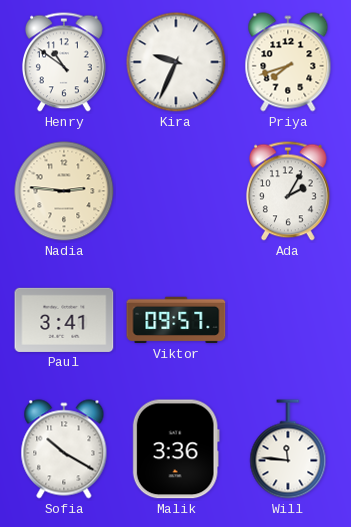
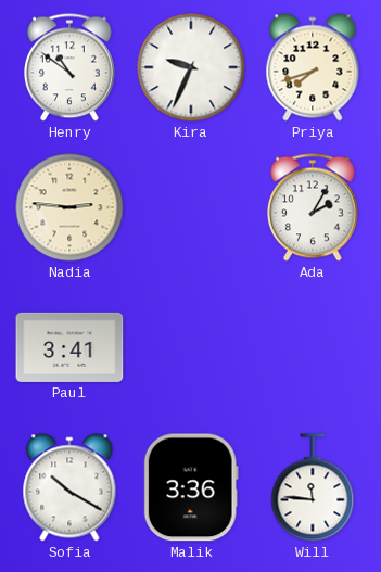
Viktor: 09:57 -> none
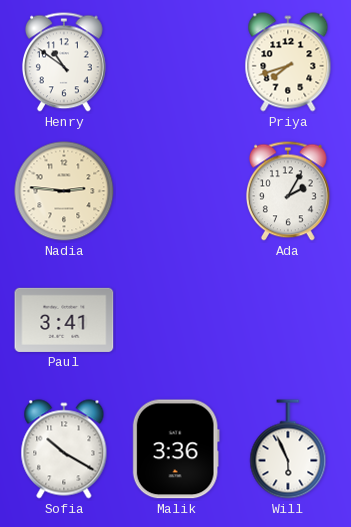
Kira: 9:34 -> none
Will: 11:46 -> 5:56
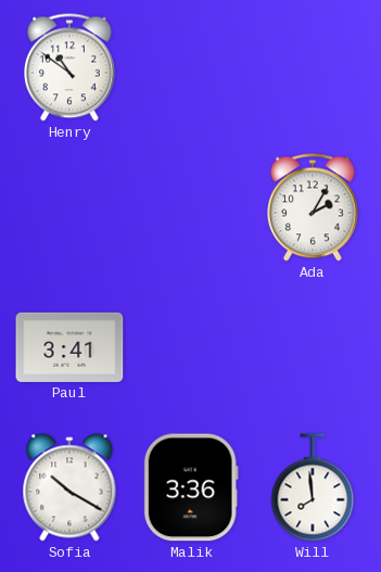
Priya: 7:42 -> none
Nadia: 2:46 -> none
Will: 5:56 -> 7:59
